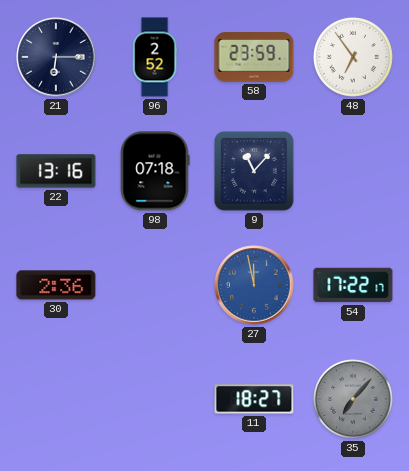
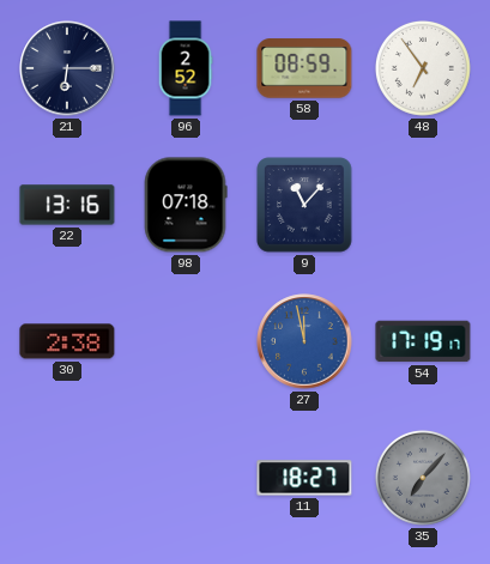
58: 23:59 -> 08:59
30: 2:36 -> 2:38
54: 17:22 -> 17:19
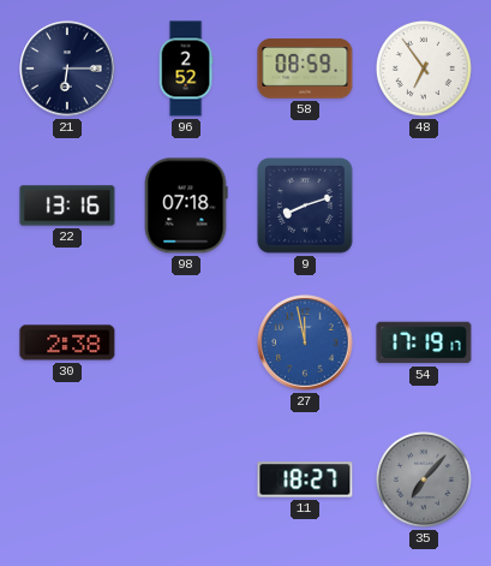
9: 11:07 -> 8:12
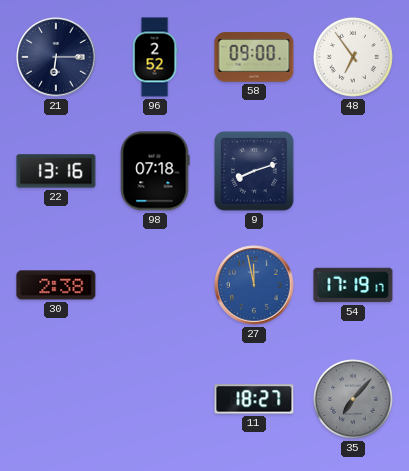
58: 08:59 -> 09:00
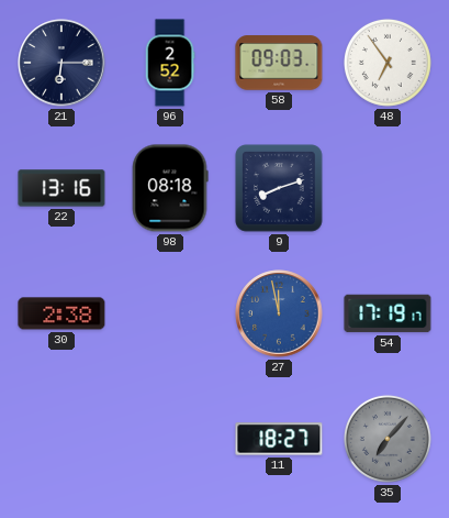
58: 09:00 -> 09:03
98: 07:18 -> 08:18
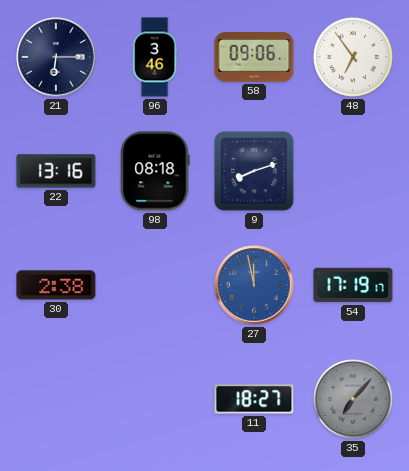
96: 2:52 -> 3:46
58: 09:03 -> 09:06
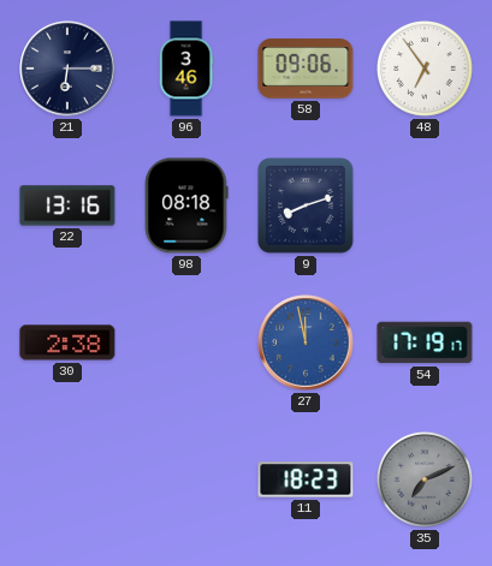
11: 18:27 -> 18:23
35: 7:07 -> 7:11
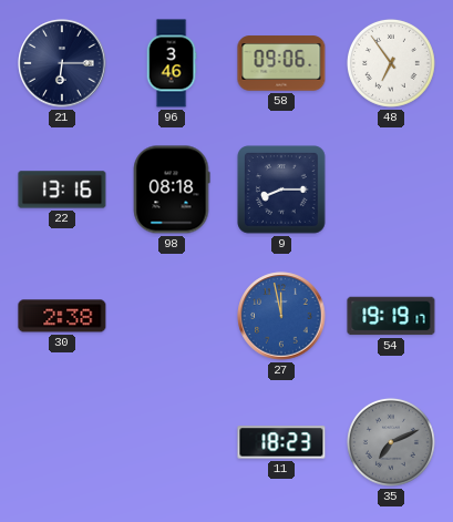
9: 8:12 -> 8:15
54: 17:19 -> 19:19
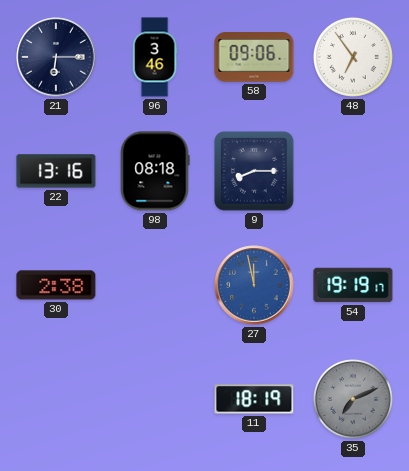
11: 18:23 -> 18:19
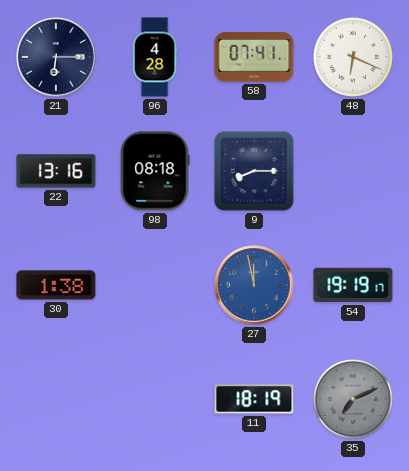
96: 3:46 -> 4:28
58: 09:06 -> 07:41
48: 6:54 -> 6:19
30: 2:38 -> 1:38
